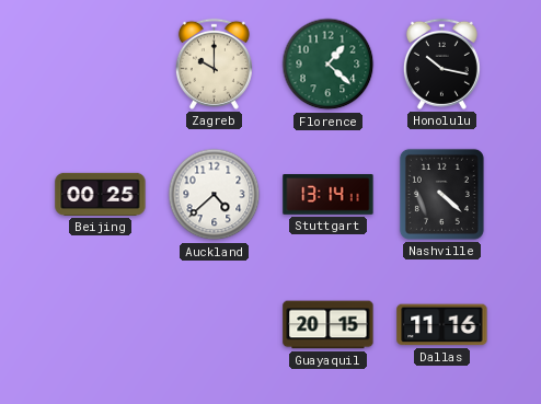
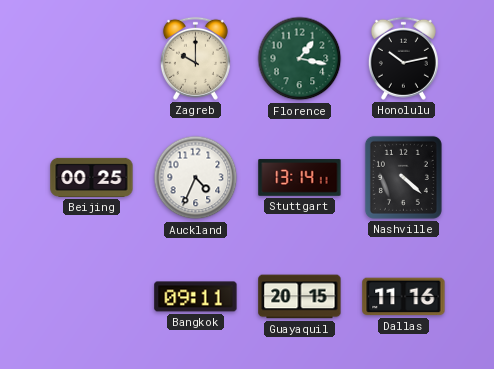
Florence: 1:22 -> 1:17
Honolulu: 10:17 -> 10:13
Auckland: 4:38 -> 4:34
Bangkok: none -> 09:11
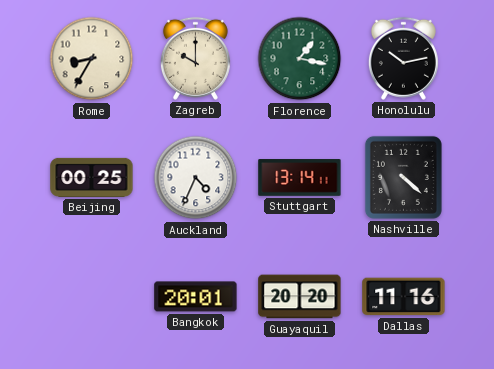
Rome: none -> 8:35
Bangkok: 09:11 -> 20:01
Guayaquil: 20:15 -> 20:20
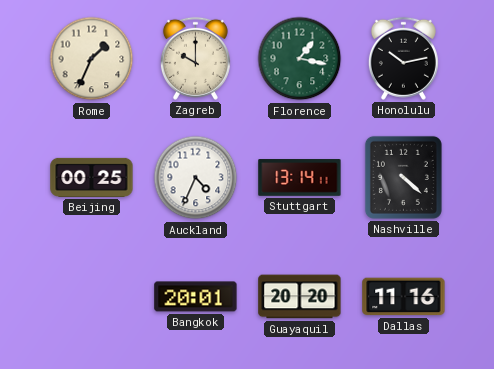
Rome: 8:35 -> 1:34
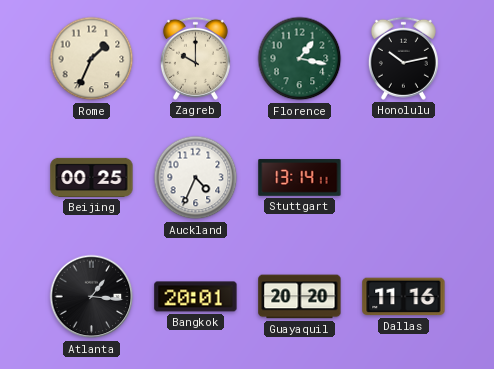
Nashville: 4:22 -> none
Atlanta: none -> 1:16
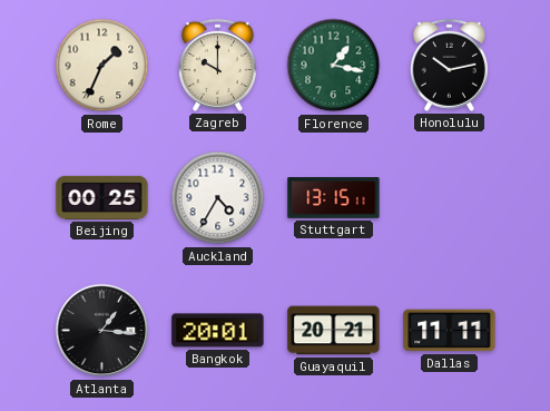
Auckland: 4:34 -> 4:35
Stuttgart: 13:14 -> 13:15
Guayaquil: 20:20 -> 20:21
Dallas: 11:16 -> 11:11
